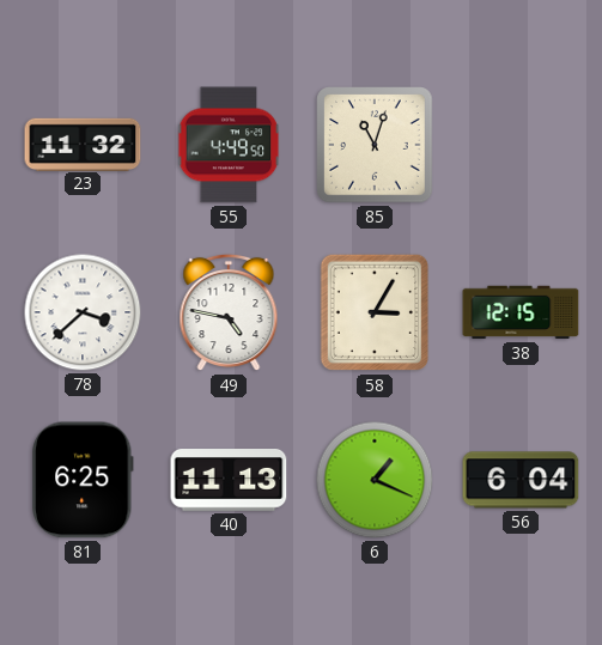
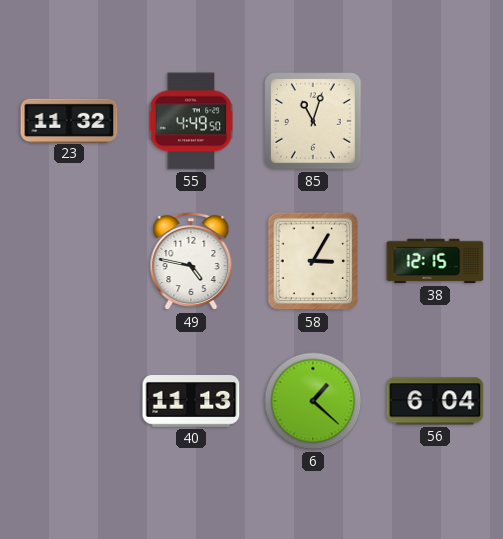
78: 3:38 -> none
81: 6:25 -> none
6: 1:19 -> 1:22
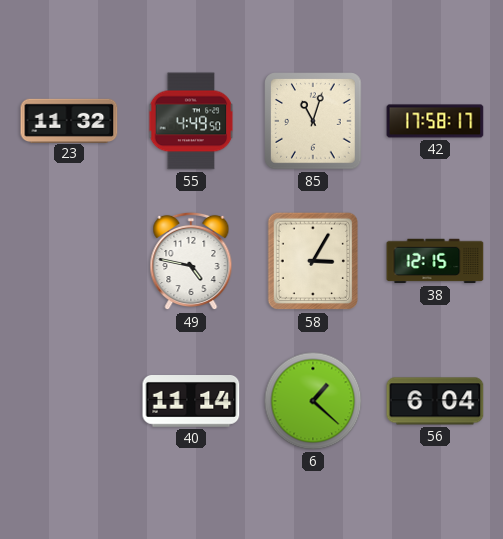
42: none -> 17:58
40: 11:13 -> 11:14
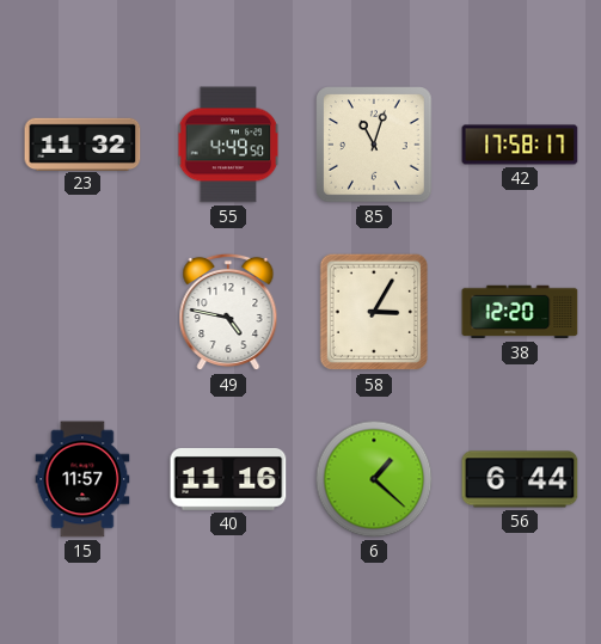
38: 12:15 -> 12:20
15: none -> 11:57
40: 11:14 -> 11:16
56: 6:04 -> 6:44
